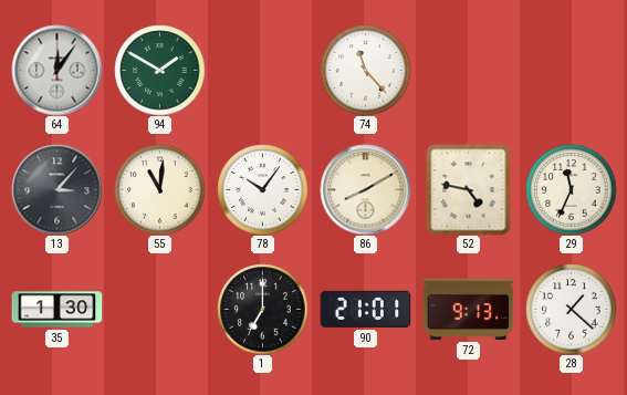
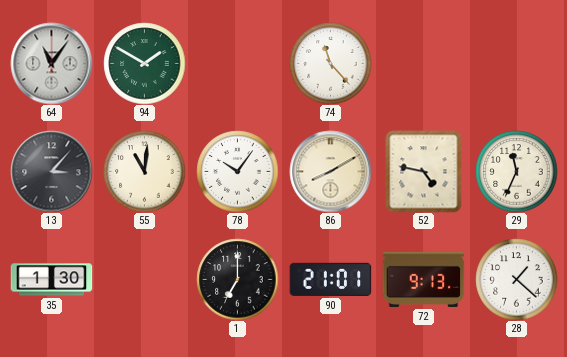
64: 12:06 -> 11:06
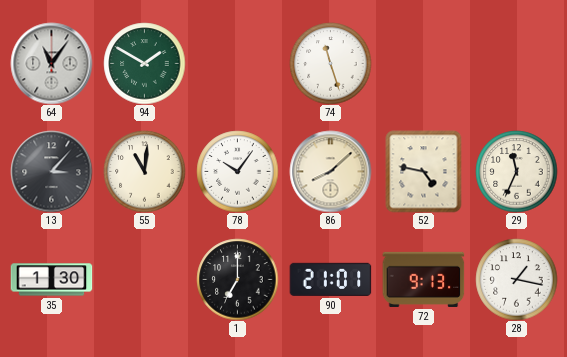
74: 11:23 -> 11:27
86: 8:10 -> 8:08
28: 1:22 -> 1:17
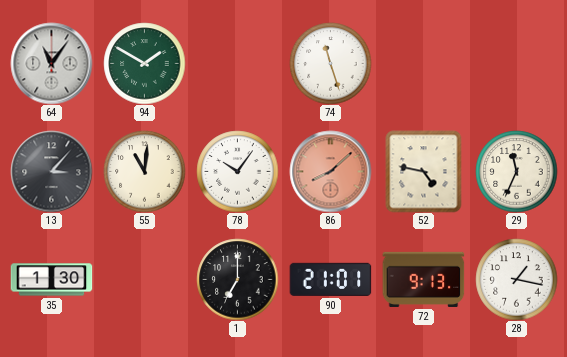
86 dial: cream -> salmon
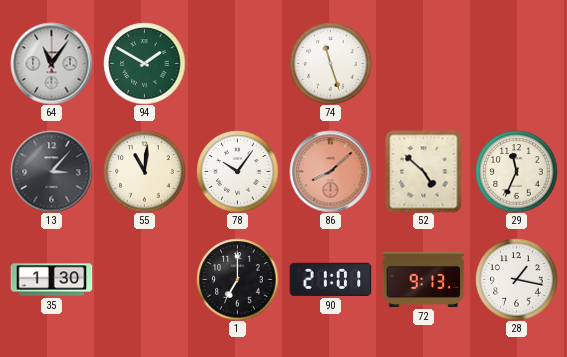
52: 4:47 -> 4:52
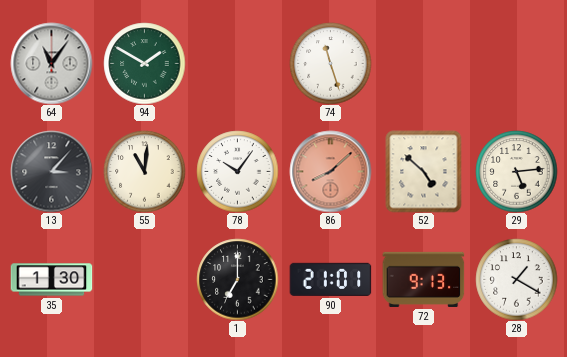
29: 11:34 -> 5:14
28: 1:17 -> 1:20
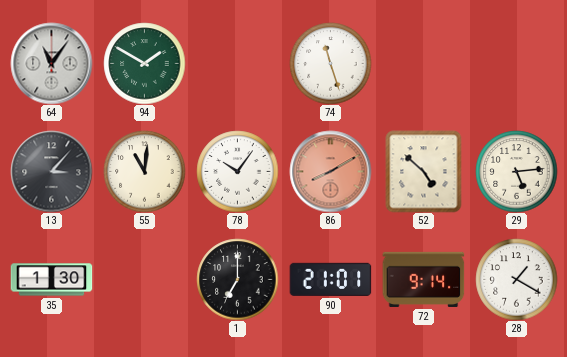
86: 8:08 -> 8:10
72: 9:13 -> 9:14
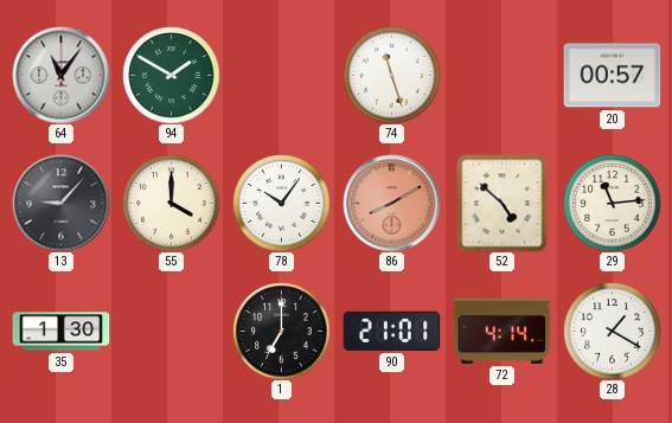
20: none -> 00:57
13: 3:07 -> 9:07
55: 11:01 -> 4:00
29: 5:14 -> 11:14
72: 9:14 -> 4:14
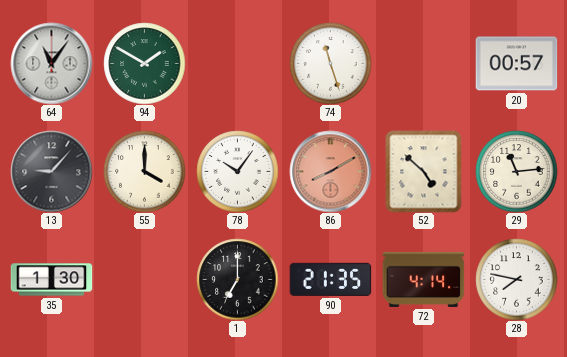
90: 21:01 -> 21:35
28: 1:20 -> 7:47
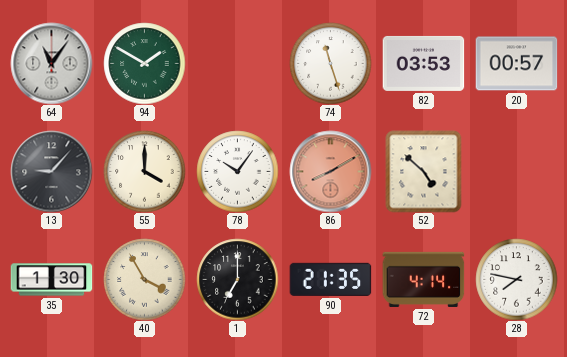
82: none -> 03:53
29: 11:14 -> none
40: none -> 3:55
